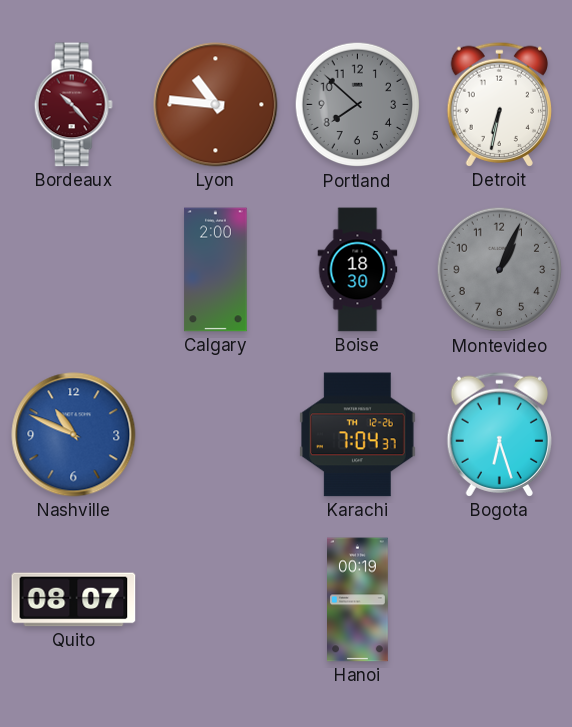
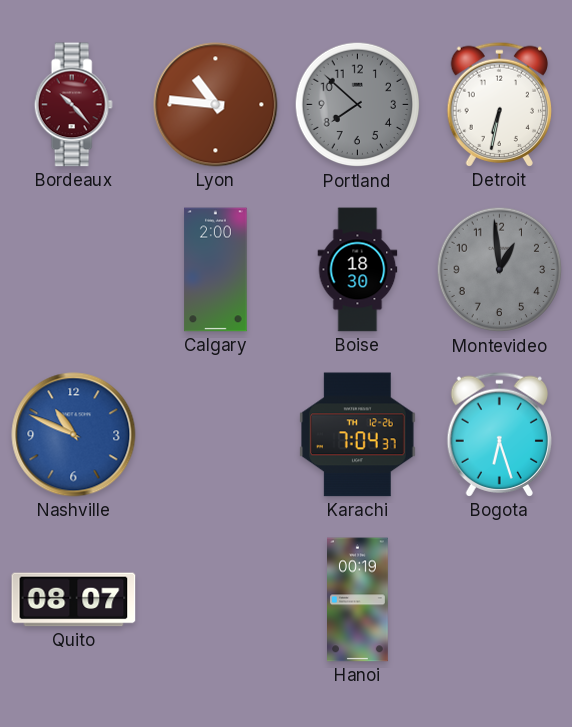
Montevideo: 1:04 -> 12:59
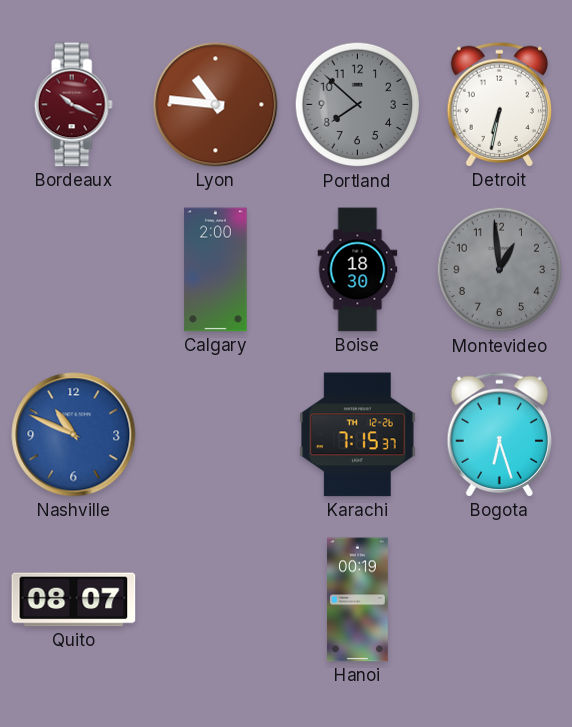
Bordeaux: 10:23 -> 10:19
Karachi: 7:04 -> 7:15
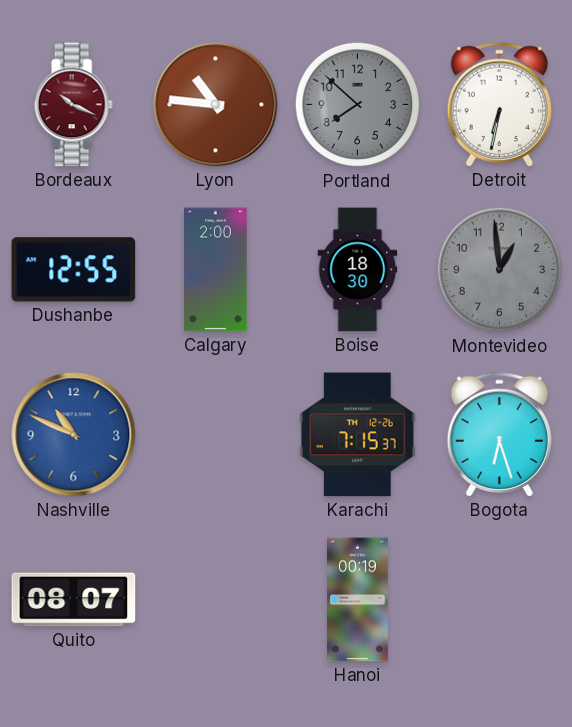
Dushanbe: none -> 12:55
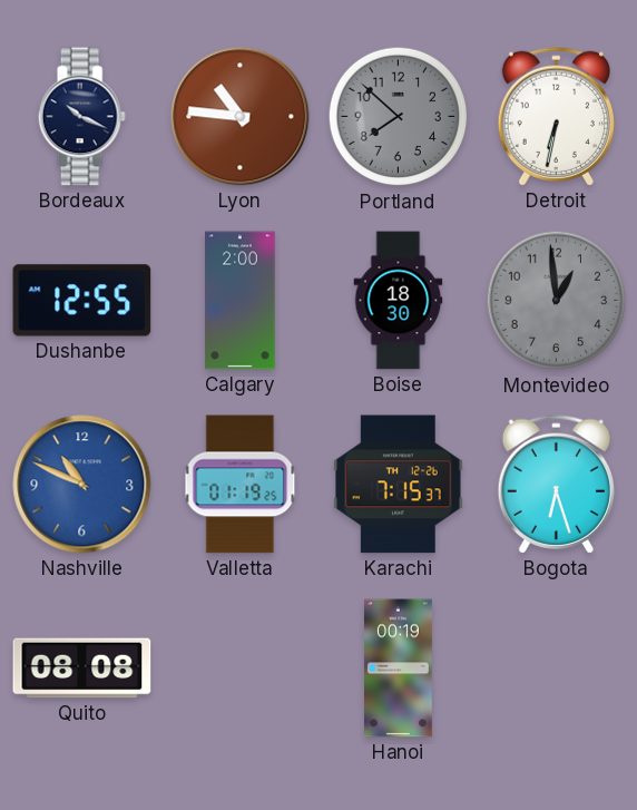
Bordeaux dial: burgundy -> navy
Valletta: none -> 01:19
Quito: 08:07 -> 08:08
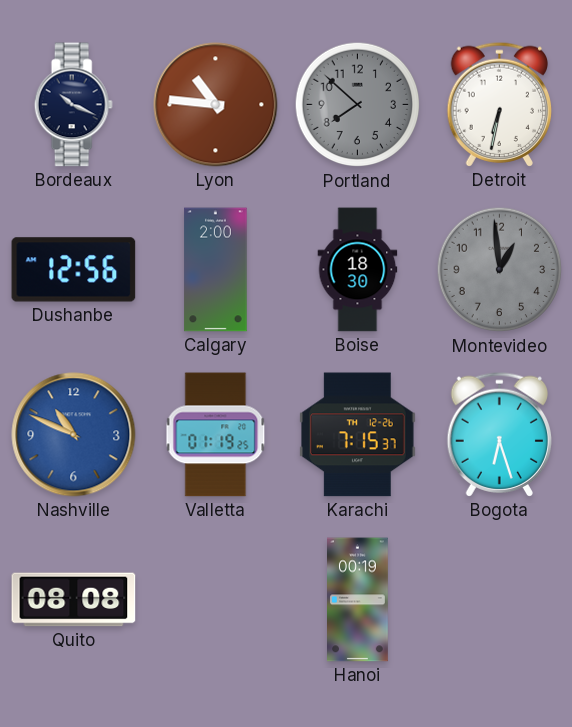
Dushanbe: 12:55 -> 12:56
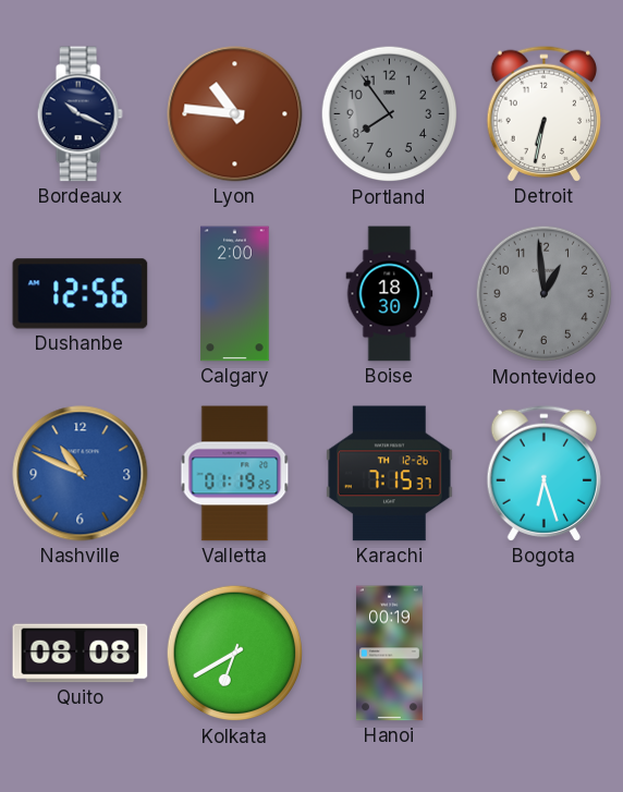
Portland: 7:52 -> 7:54
Kolkata: none -> 6:40
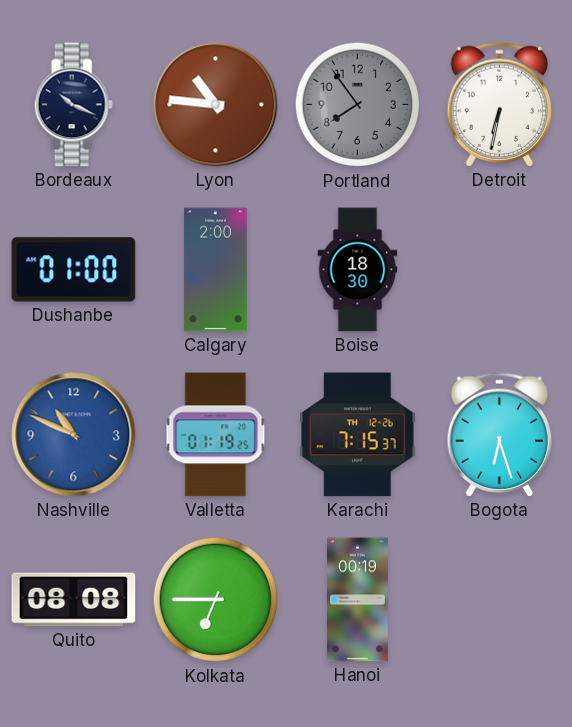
Dushanbe: 12:56 -> 01:00
Montevideo: 12:59 -> none
Kolkata: 6:40 -> 6:45
